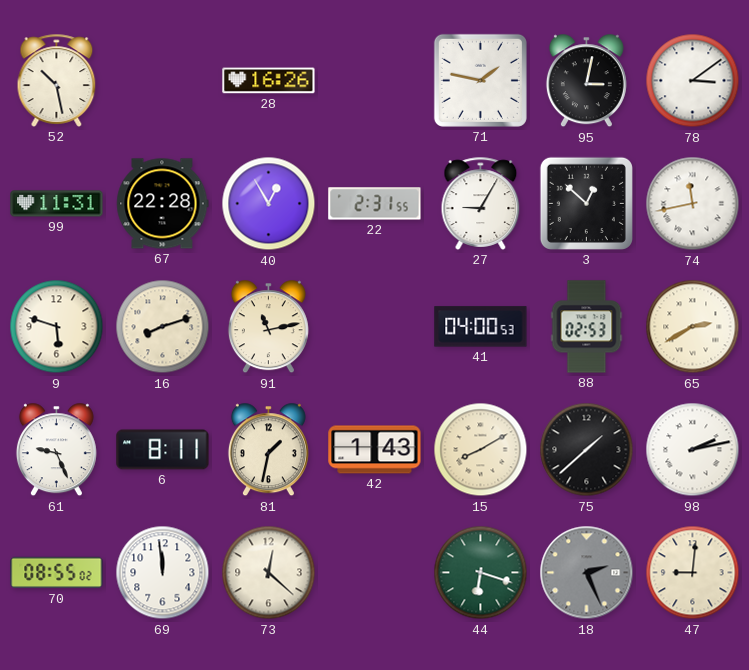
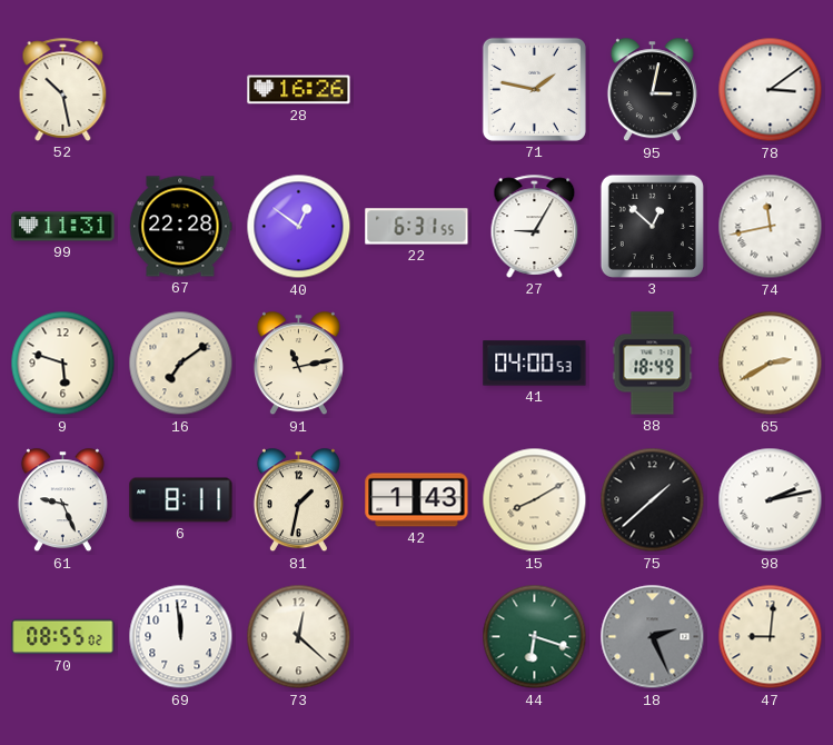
40: 12:55 -> 12:51
22: 2:31 -> 6:31
16: 8:12 -> 7:09
88: 02:53 -> 18:49
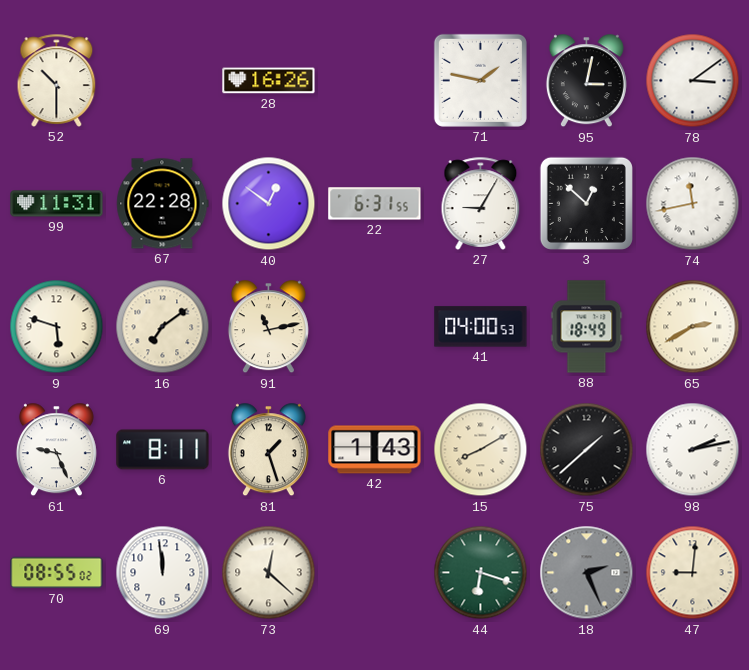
52: 10:28 -> 10:30
81: 1:32 -> 1:27
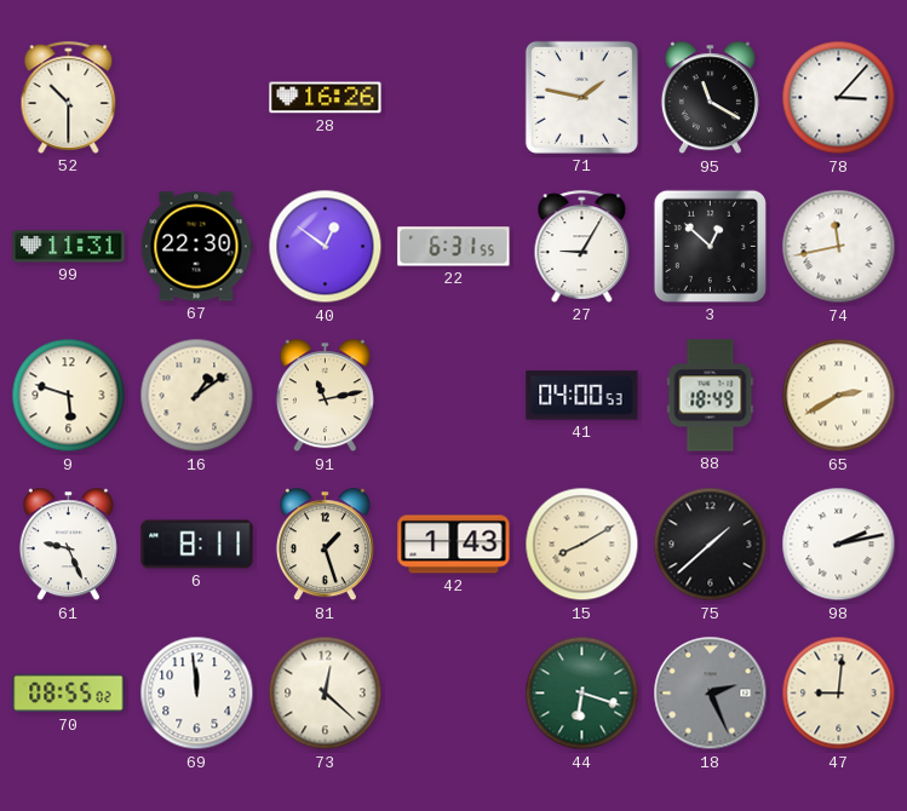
95: 3:02 -> 11:20
78: 3:09 -> 3:07
67: 22:28 -> 22:30
16: 7:09 -> 1:09
